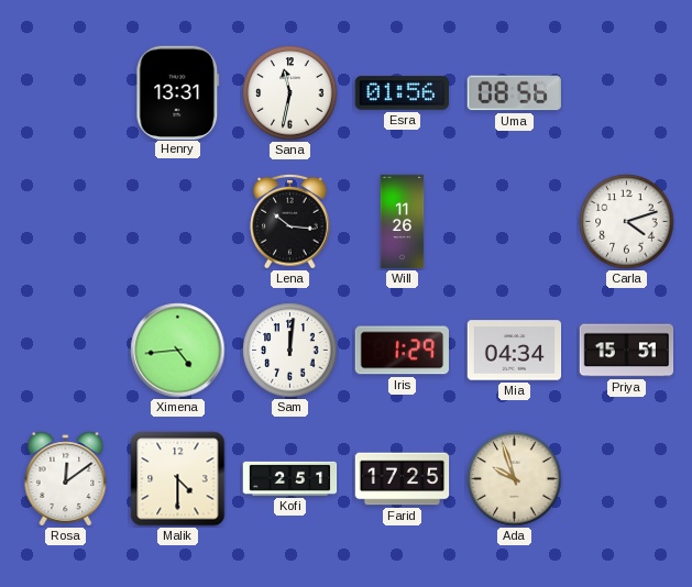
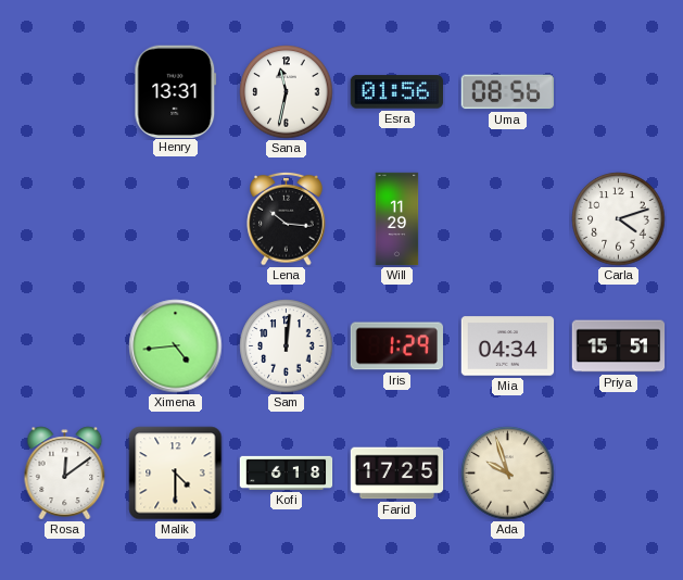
Will: 11:26 -> 11:29
Kofi: 2:51 -> 6:18
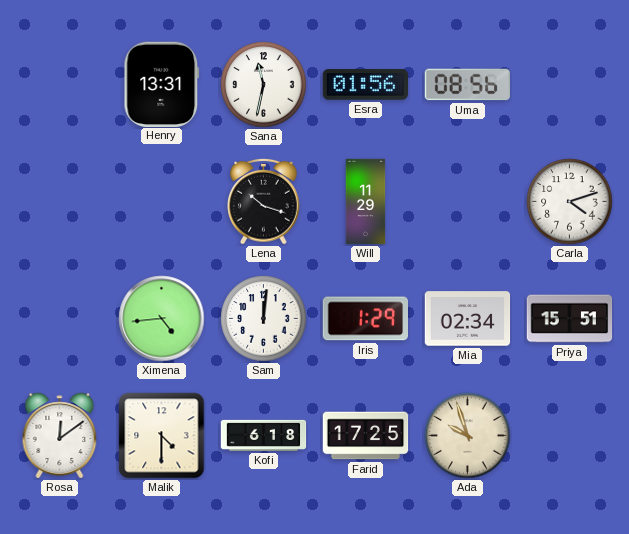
Lena: 10:16 -> 10:18
Mia: 04:34 -> 02:34
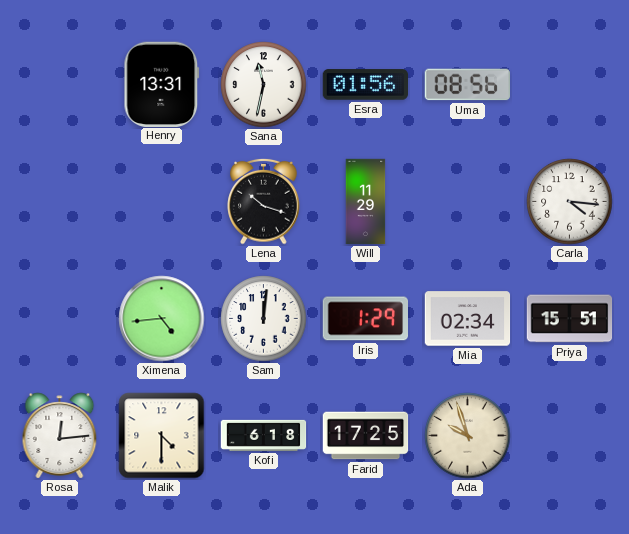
Carla: 4:12 -> 4:16
Rosa: 12:09 -> 12:14
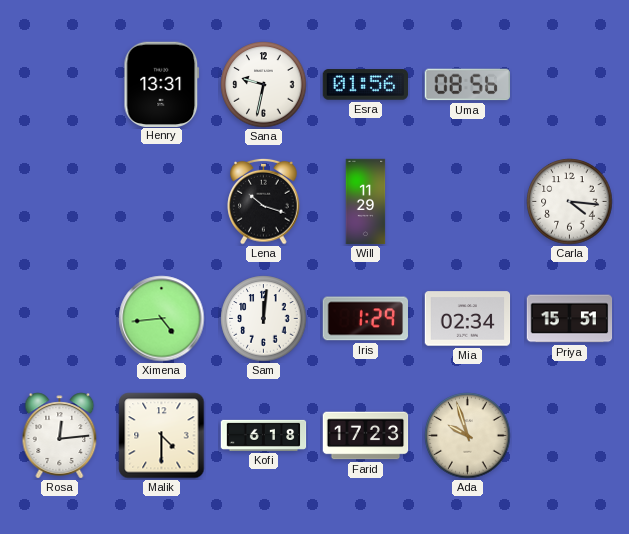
Sana: 11:32 -> 9:32
Farid: 17:25 -> 17:23
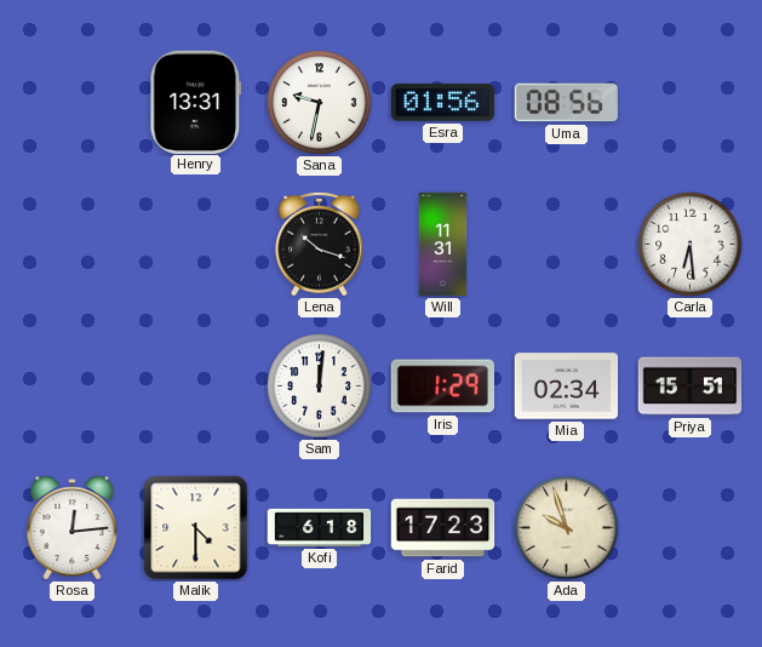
Will: 11:29 -> 11:31
Carla: 4:16 -> 6:29
Ximena: 4:44 -> none
